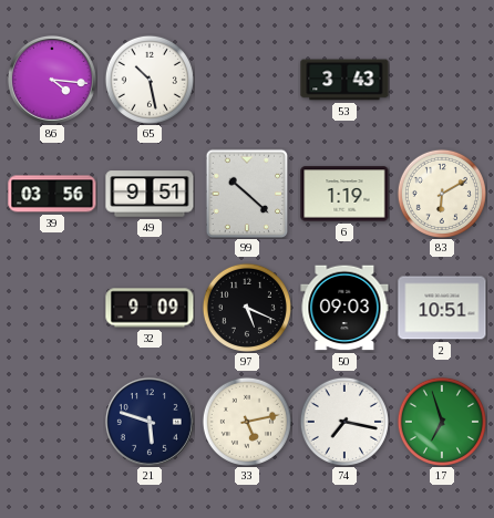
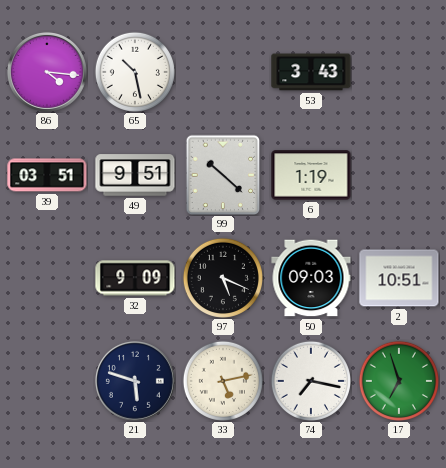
39: 03:56 -> 03:51
83: 6:10 -> none
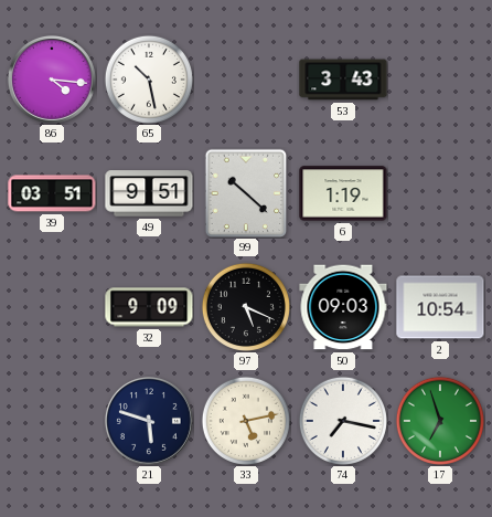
2: 10:51 -> 10:54
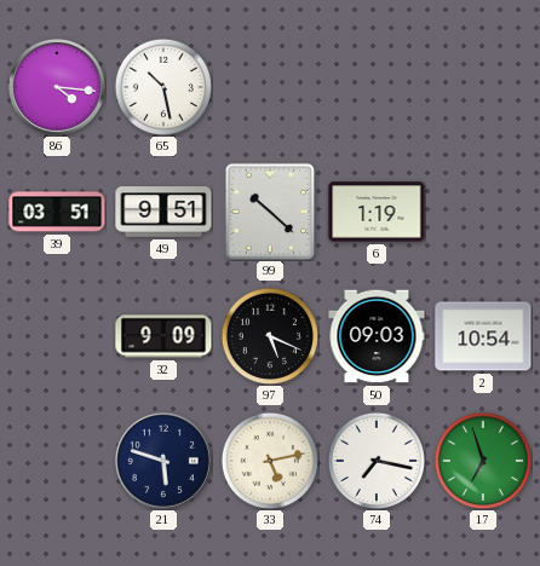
53: 3:43 -> none
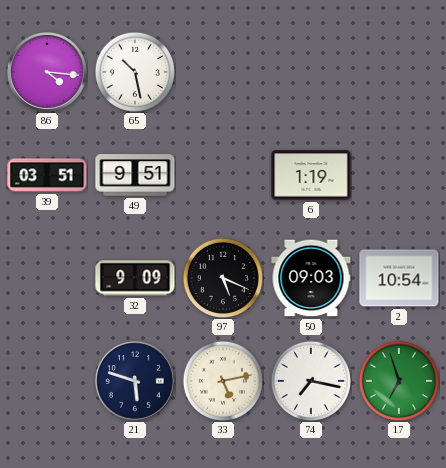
99: 10:22 -> none
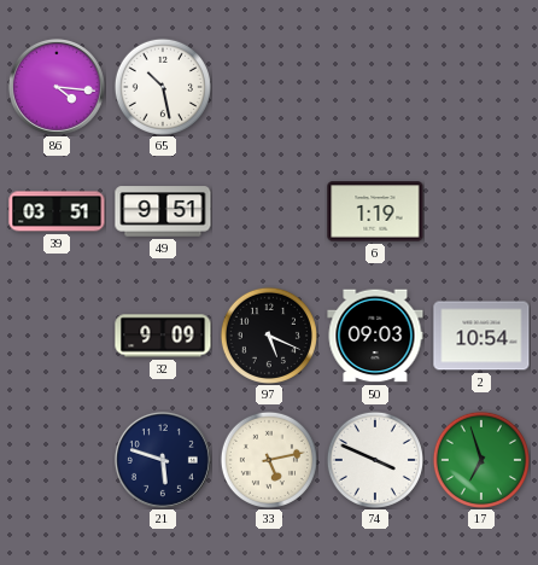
74: 7:17 -> 3:49
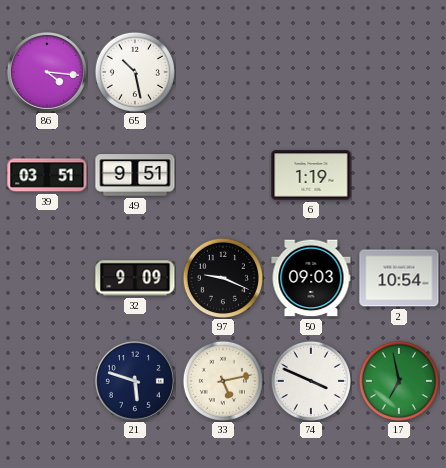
97: 5:19 -> 9:19
17: 6:57 -> 6:58
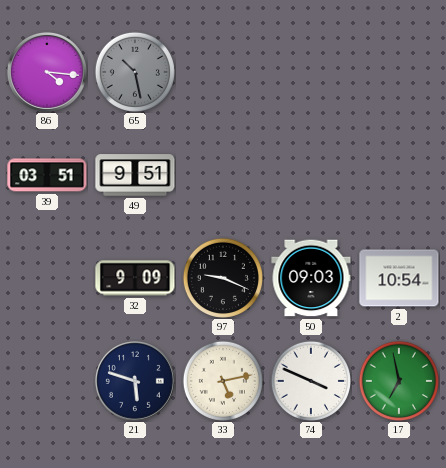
65 dial: white -> grey
6: 1:19 -> none
